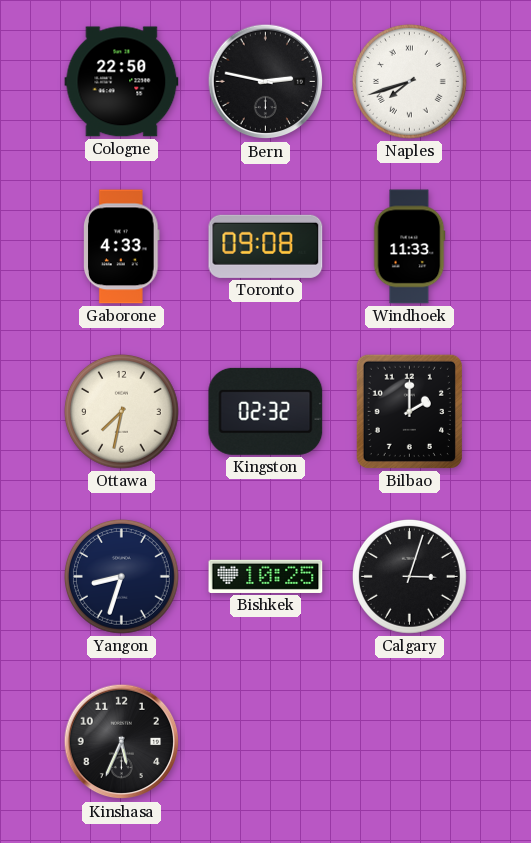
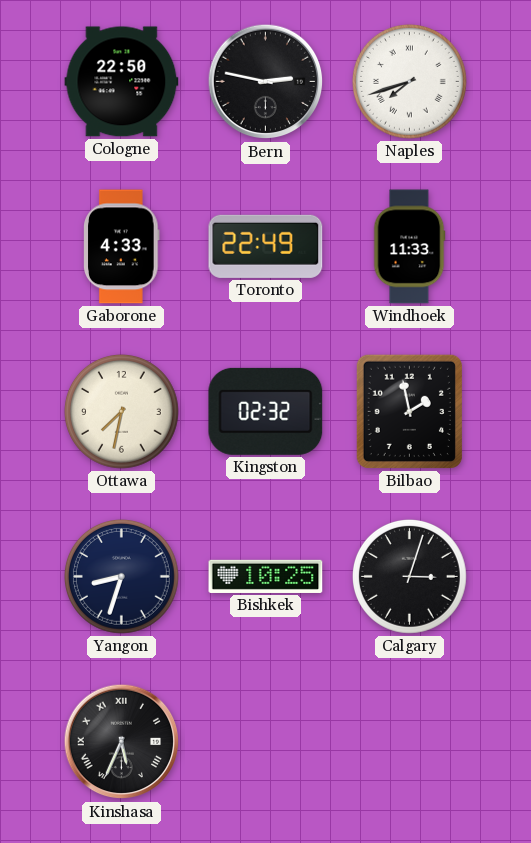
Toronto: 09:08 -> 22:49
Bilbao: 2:00 -> 1:58
Kinshasa numerals: Arabic -> Roman
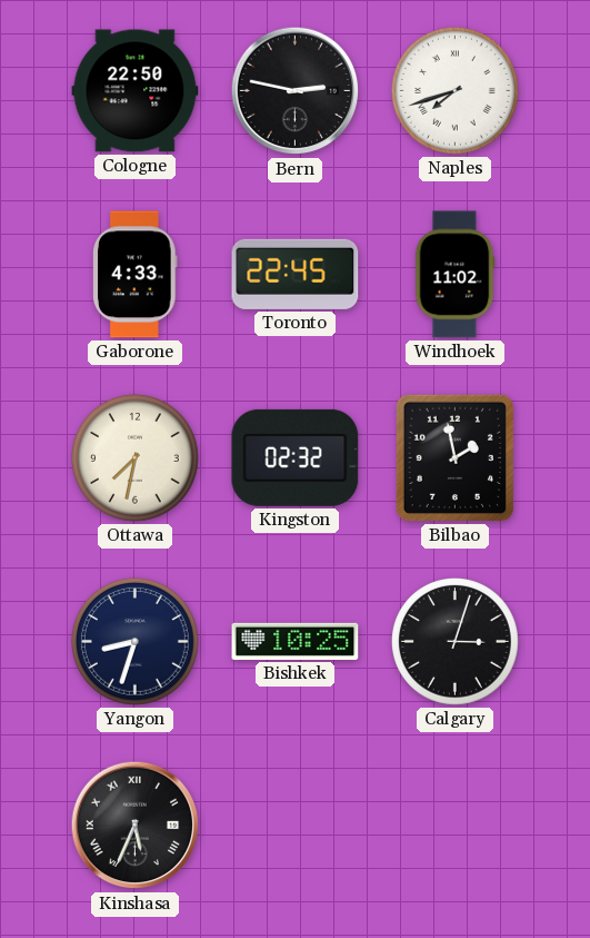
Toronto: 22:49 -> 22:45
Windhoek: 11:33 -> 11:02
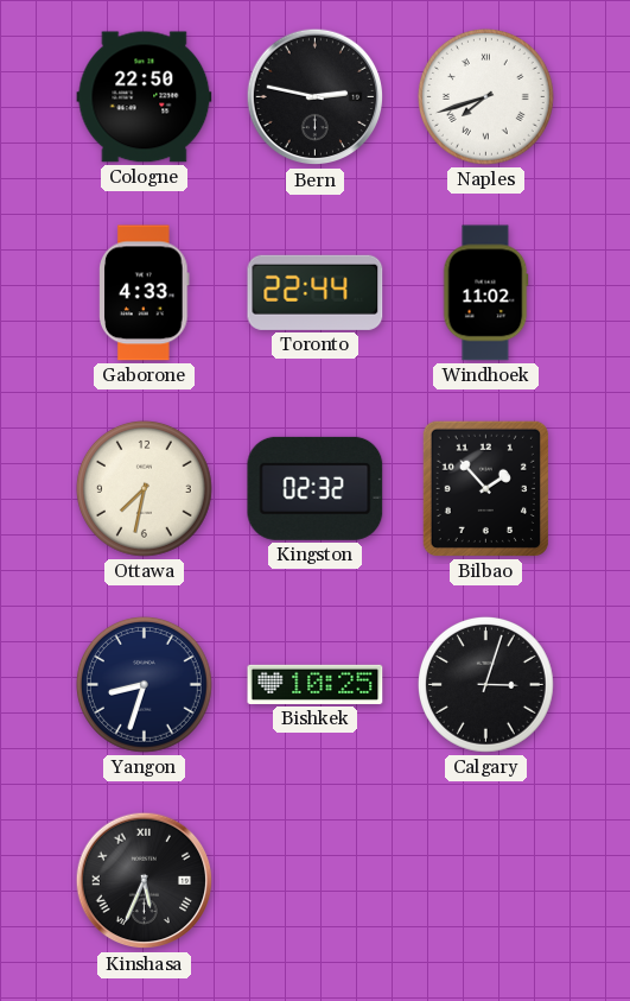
Toronto: 22:45 -> 22:44
Bilbao: 1:58 -> 1:53
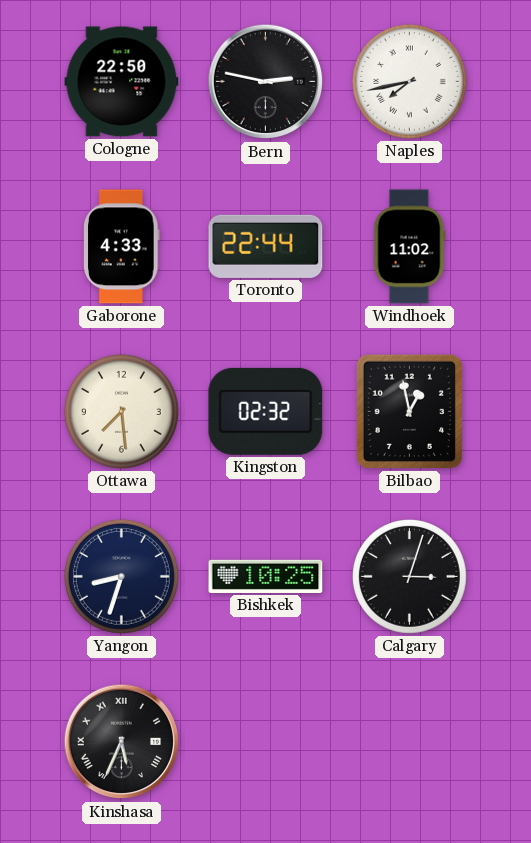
Naples: 7:42 -> 7:43
Ottawa: 7:32 -> 7:29
Bilbao: 1:53 -> 12:58
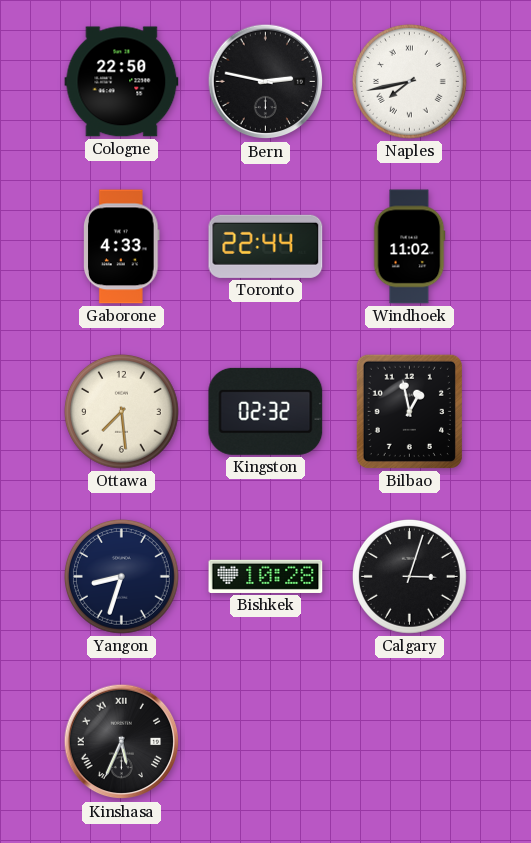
Bishkek: 10:25 -> 10:28
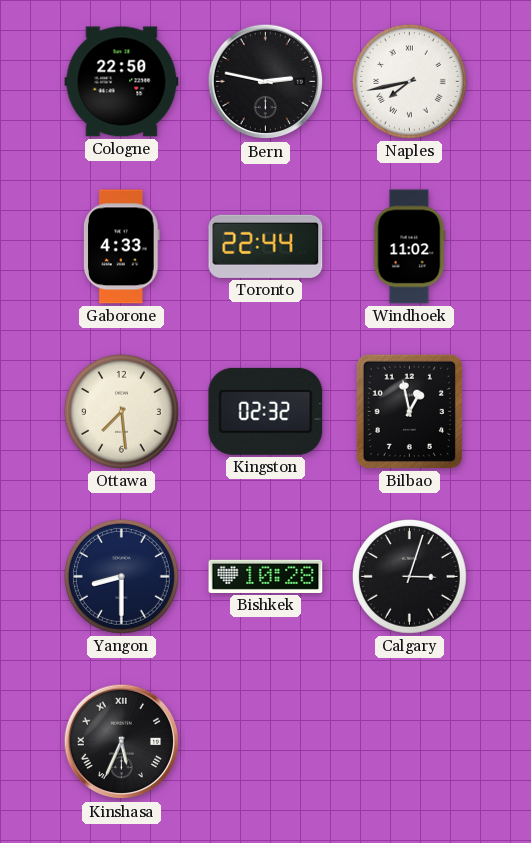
Yangon: 8:33 -> 8:30
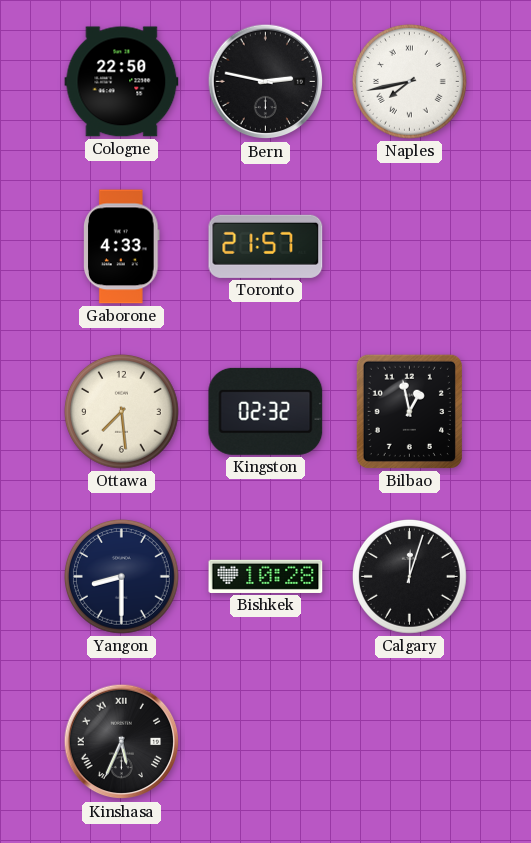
Toronto: 22:44 -> 21:57
Windhoek: 11:02 -> none
Calgary: 3:03 -> 12:03
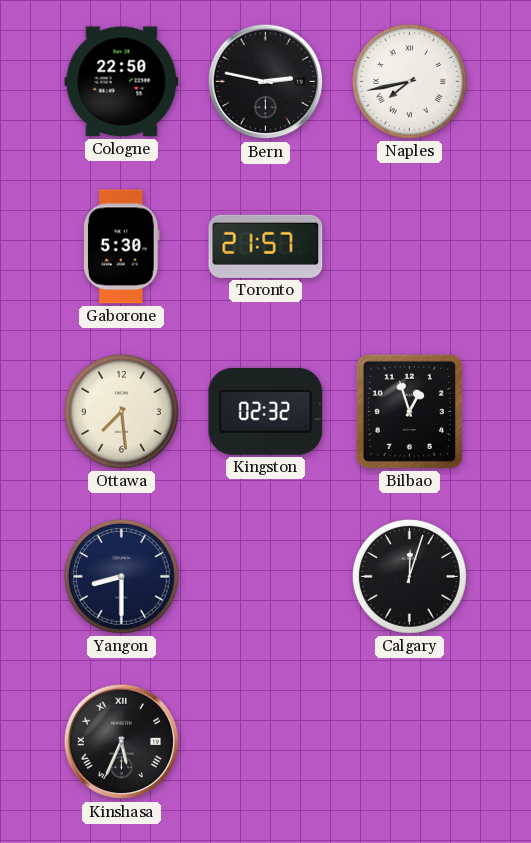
Gaborone: 4:33 -> 5:30
Bilbao: 12:58 -> 12:57
Bishkek: 10:28 -> none
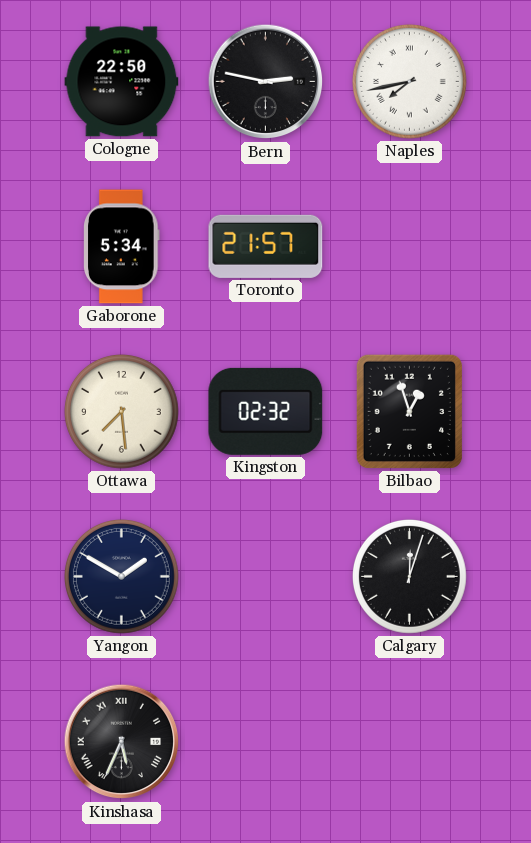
Gaborone: 5:30 -> 5:34
Yangon: 8:30 -> 1:50
